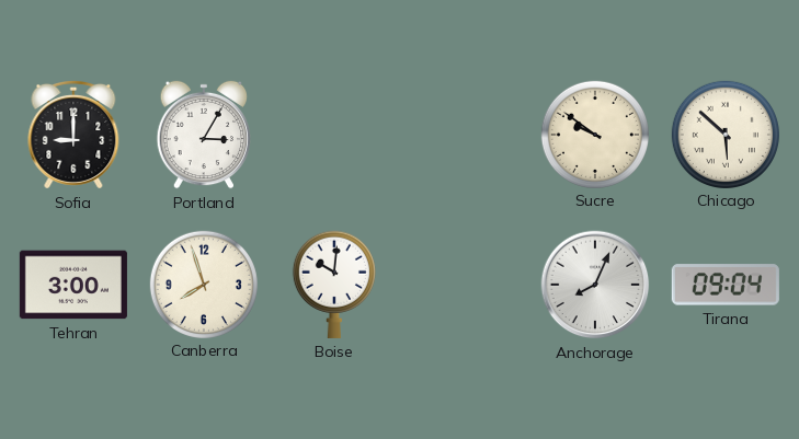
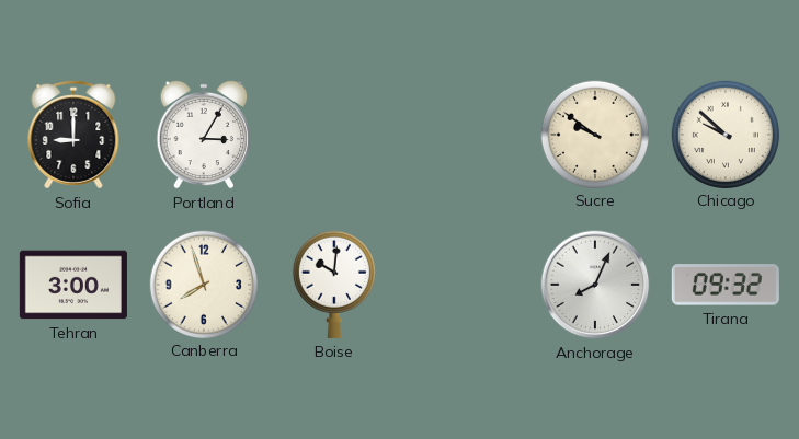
Chicago: 5:52 -> 9:52
Tirana: 09:04 -> 09:32
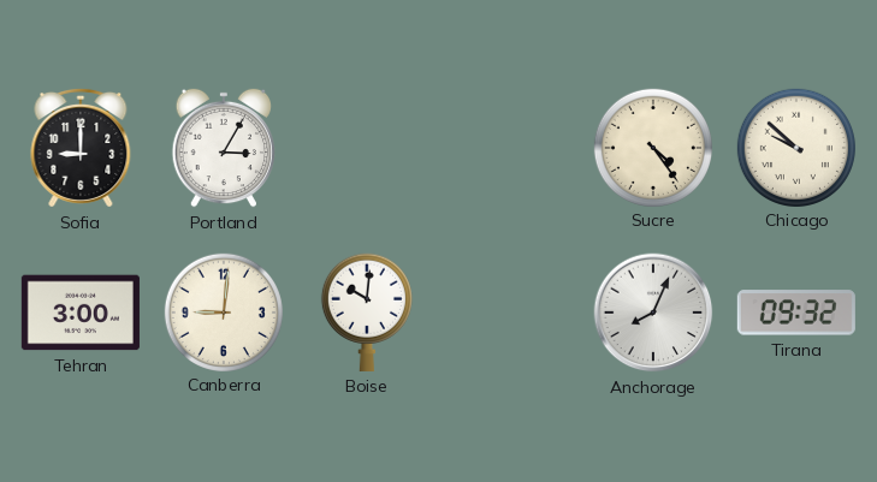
Sucre: 9:51 -> 4:24
Canberra: 7:57 -> 9:01
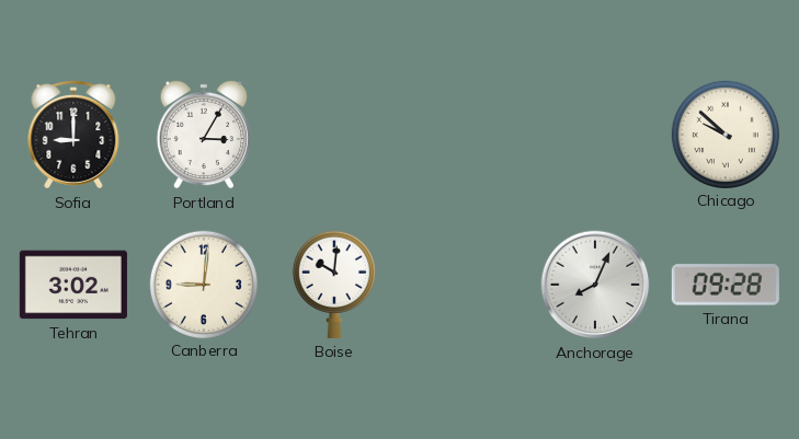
Sucre: 4:24 -> none
Tehran: 3:00 -> 3:02
Tirana: 09:32 -> 09:28
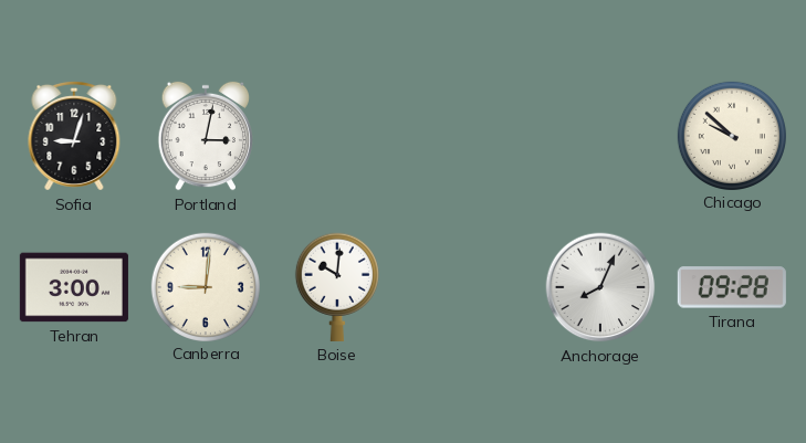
Sofia: 9:00 -> 9:03
Portland: 3:05 -> 3:02
Tehran: 3:02 -> 3:00
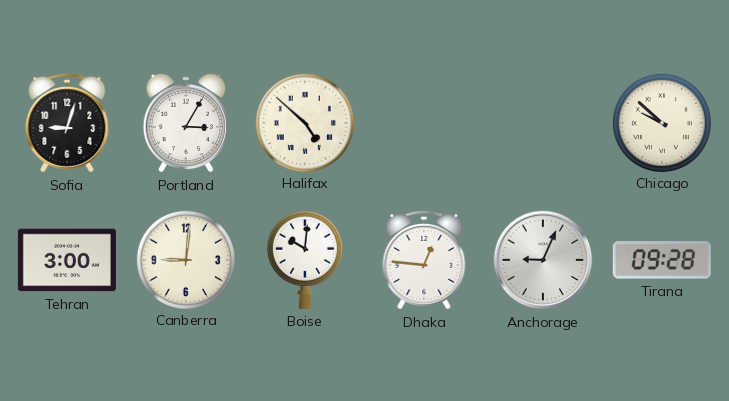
Portland: 3:02 -> 3:05
Halifax: none -> 4:52
Dhaka: none -> 12:46
Anchorage: 8:04 -> 9:04
